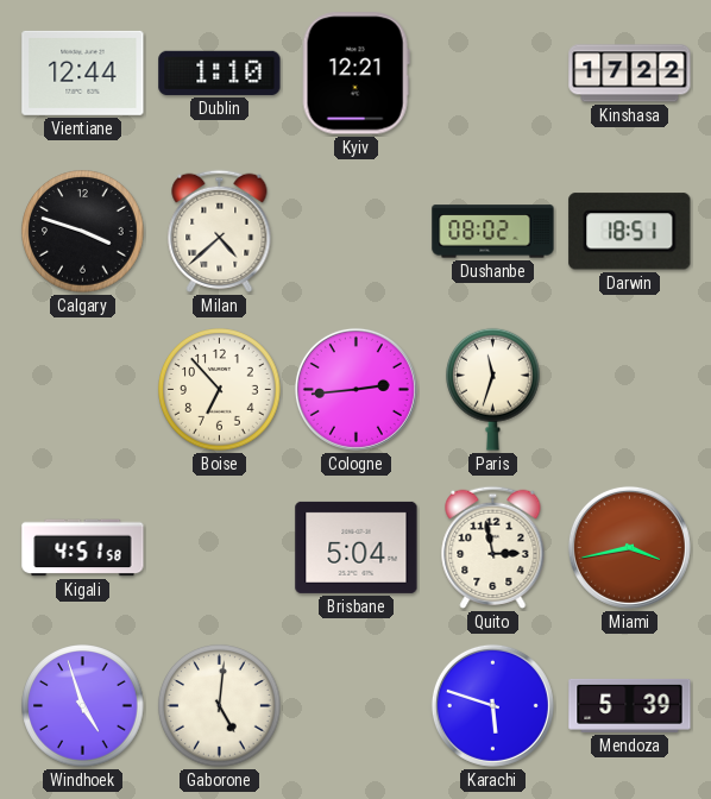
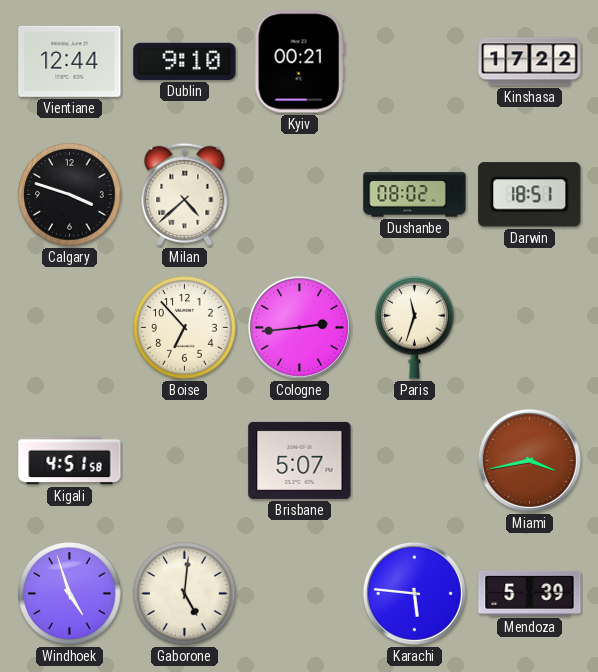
Dublin: 1:10 -> 9:10
Kyiv: 12:21 -> 00:21
Brisbane: 5:04 -> 5:07
Quito: 2:58 -> none
Karachi: 5:48 -> 5:46
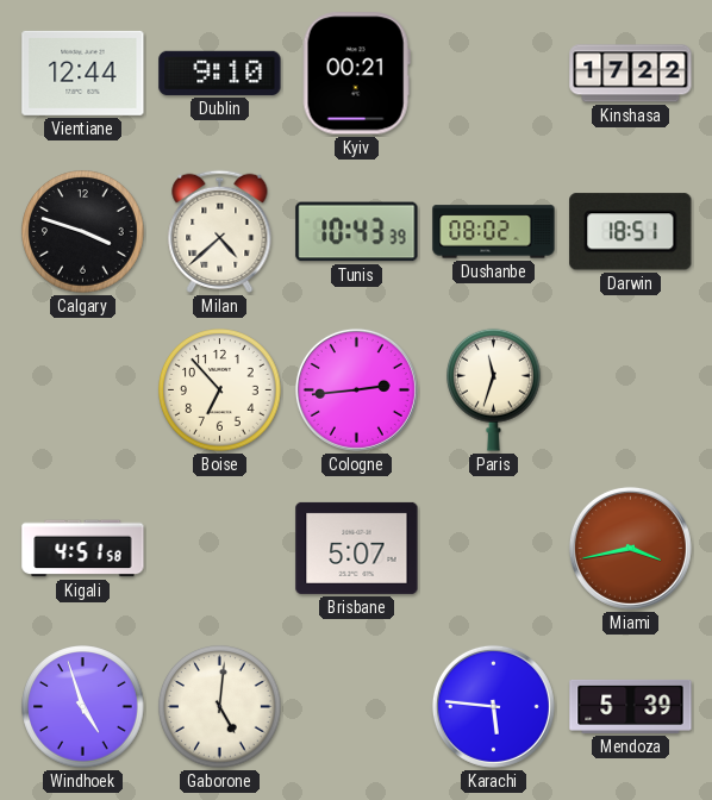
Tunis: none -> 10:43
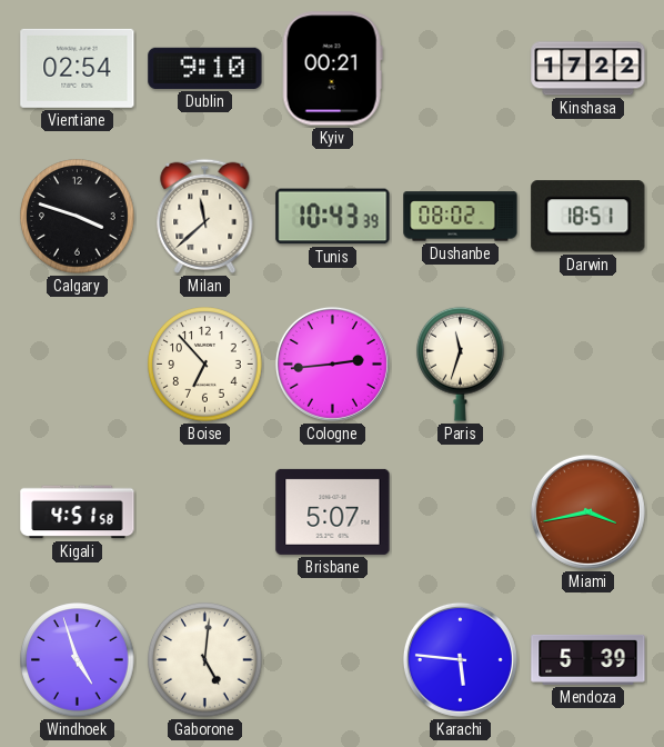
Vientiane: 12:44 -> 02:54
Milan: 4:38 -> 11:38
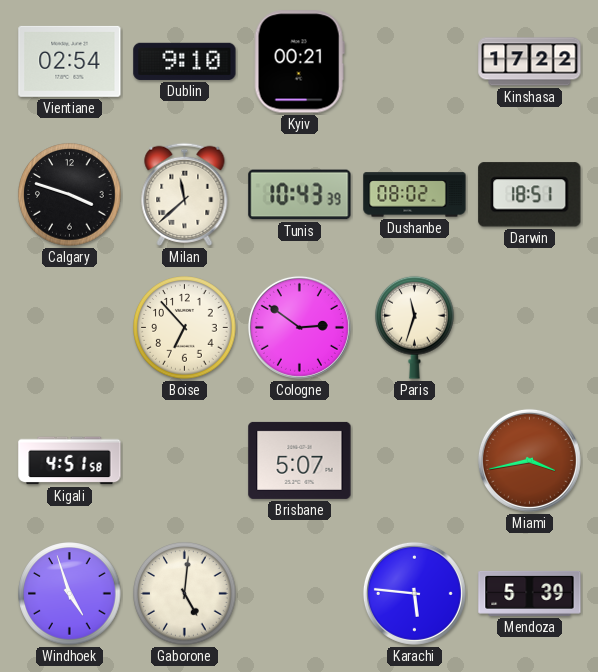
Cologne: 2:44 -> 2:51
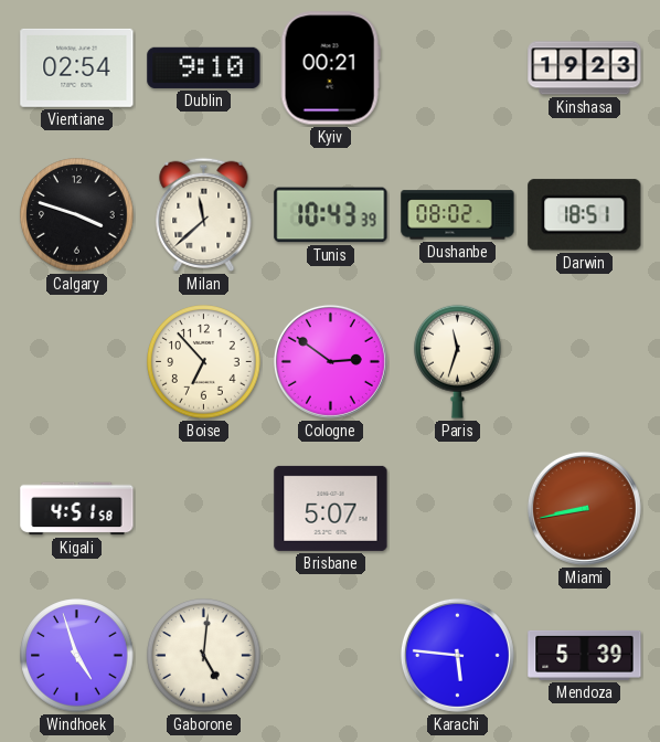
Kinshasa: 17:22 -> 19:23
Miami: 3:43 -> 8:43
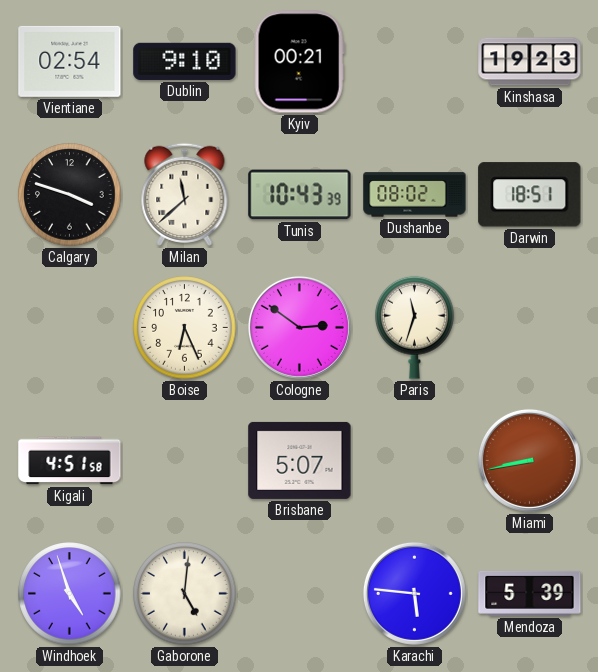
Boise: 6:53 -> 6:26
